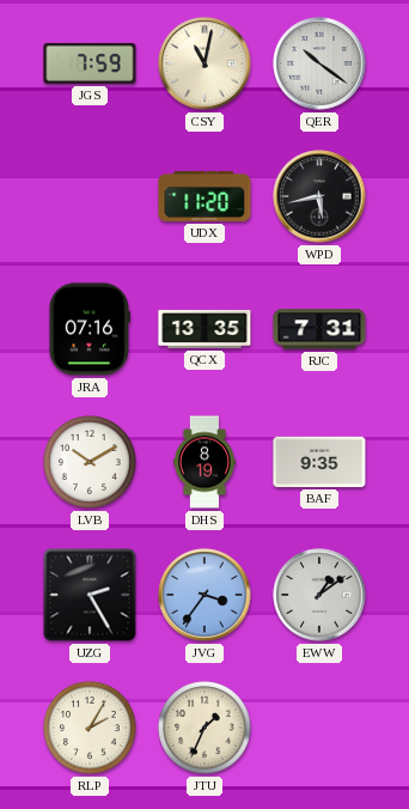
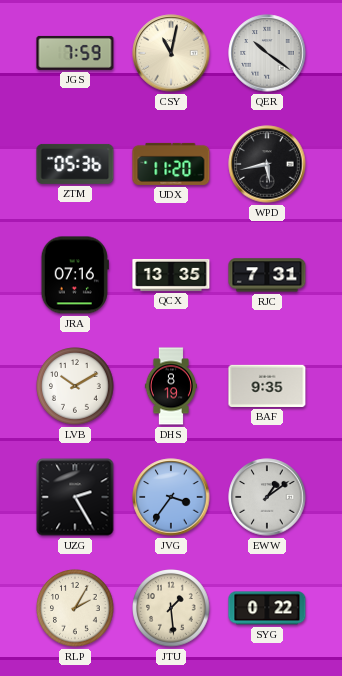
ZTM: none -> 05:36
JTU: 1:34 -> 1:29
SYG: none -> 0:22
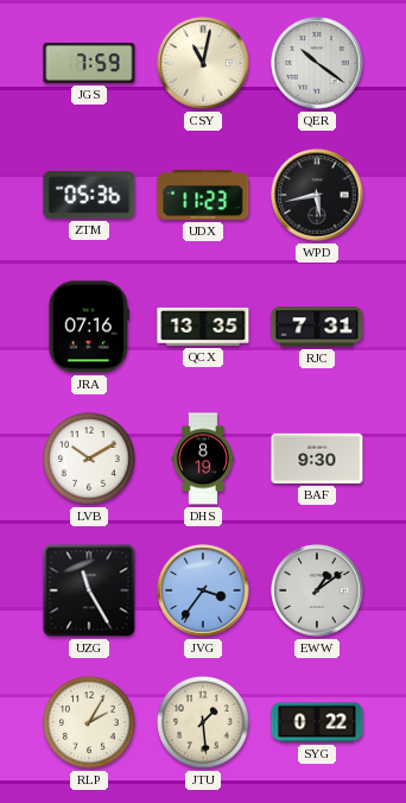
UDX: 11:20 -> 11:23
BAF: 9:35 -> 9:30
UZG: 2:25 -> 11:25
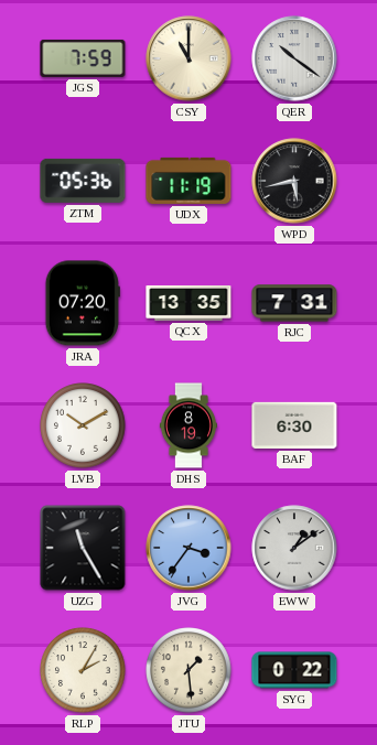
CSY: 11:02 -> 11:00
UDX: 11:23 -> 11:19
JRA: 07:16 -> 07:20
BAF: 9:30 -> 6:30
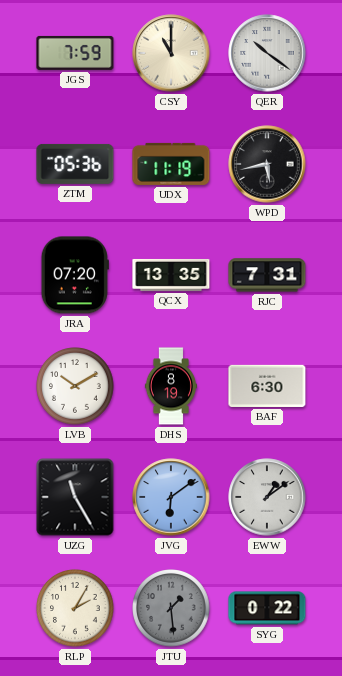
JVG: 3:36 -> 6:09
JTU dial: cream -> grey
